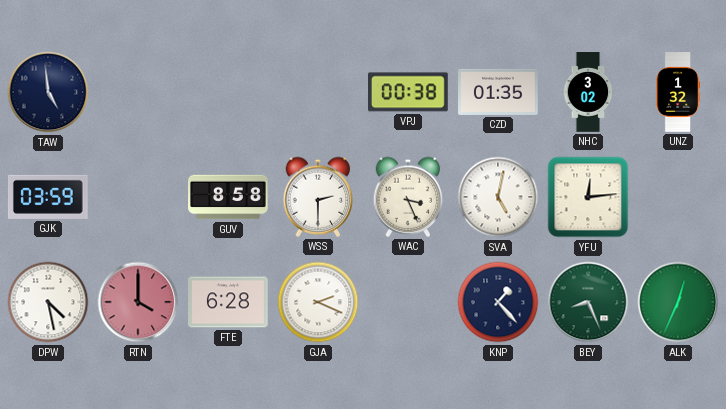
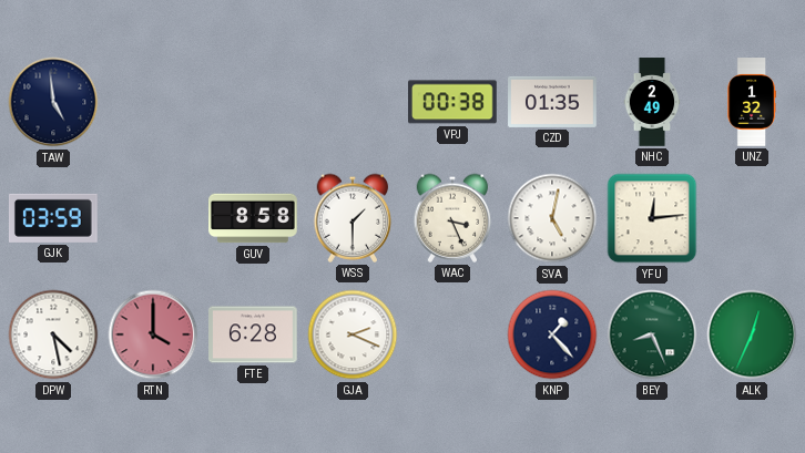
NHC: 3:02 -> 2:49
WSS: 2:30 -> 1:30
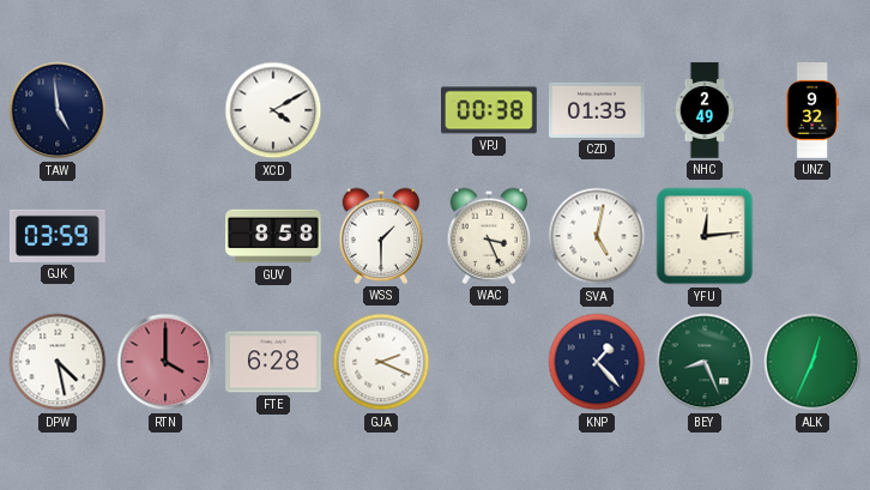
XCD: none -> 4:10
UNZ: 1:32 -> 9:32
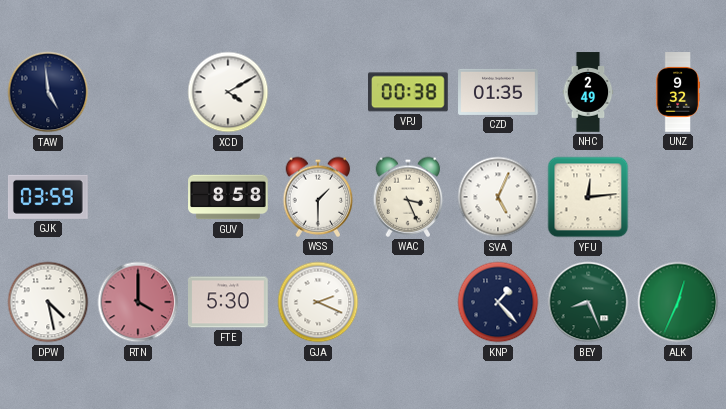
SVA: 5:02 -> 5:04
FTE: 6:28 -> 5:30
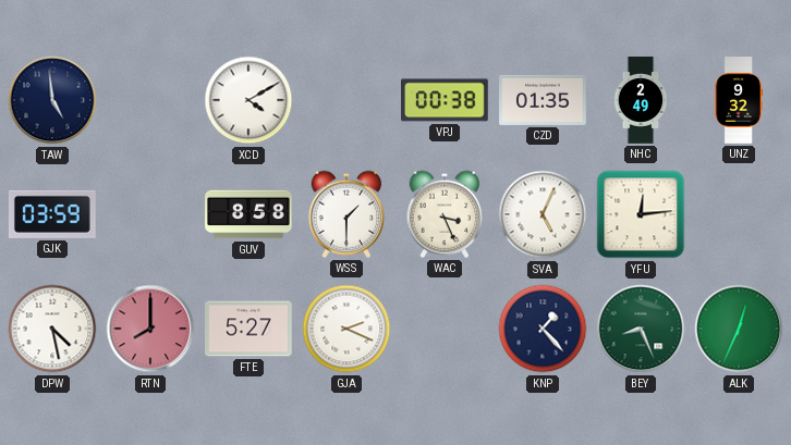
RTN: 4:00 -> 8:00
FTE: 5:30 -> 5:27
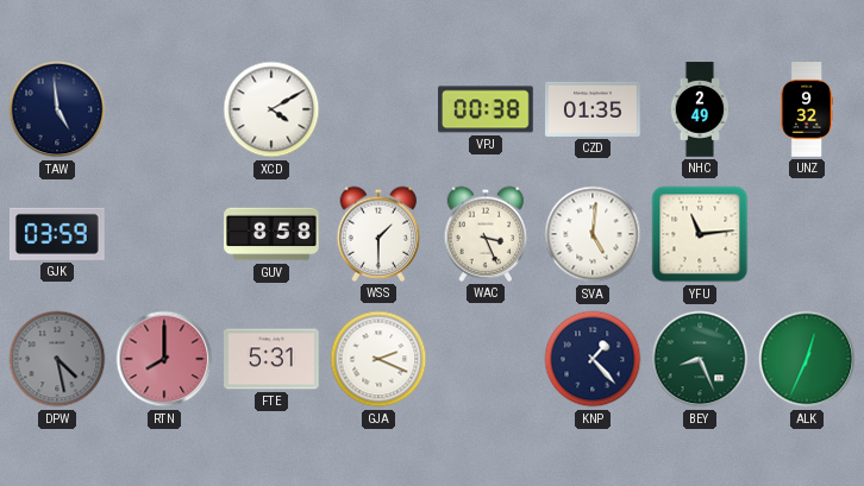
SVA: 5:04 -> 5:01
YFU: 12:14 -> 11:14
DPW dial: white -> grey
FTE: 5:27 -> 5:31
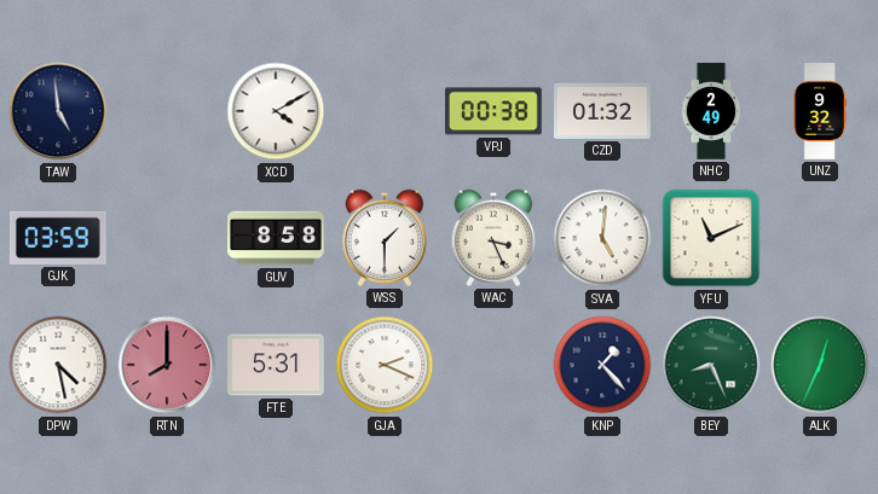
CZD: 01:35 -> 01:32
YFU: 11:14 -> 11:11
DPW dial: grey -> white
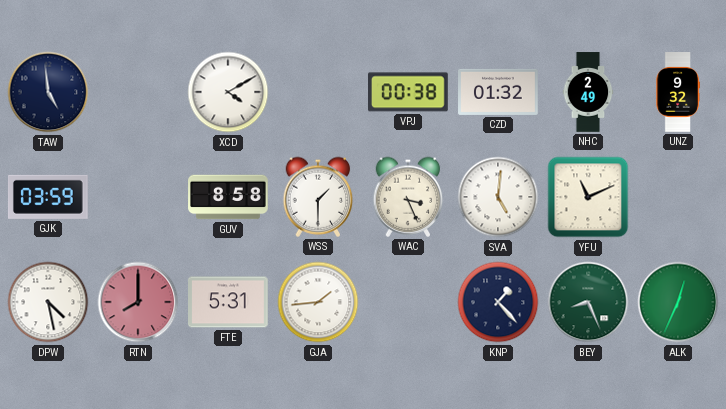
GJA: 2:19 -> 1:44
